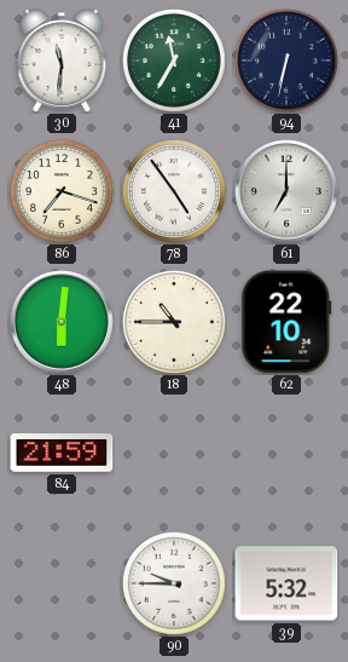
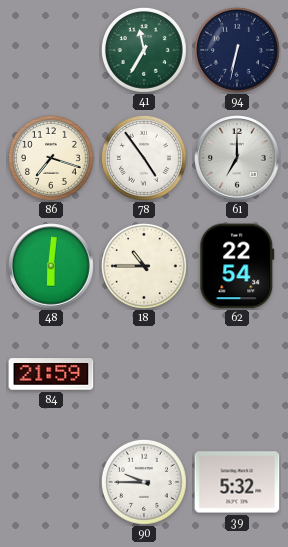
30: 11:31 -> none
62: 22:10 -> 22:54
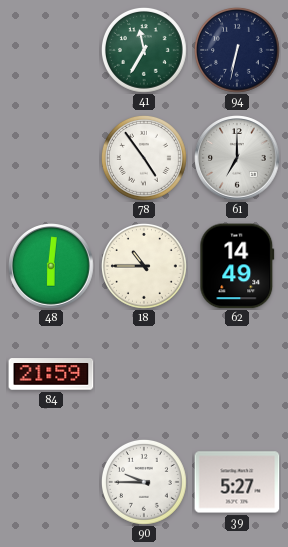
86: 7:18 -> none
62: 22:54 -> 14:49
39: 5:32 -> 5:27
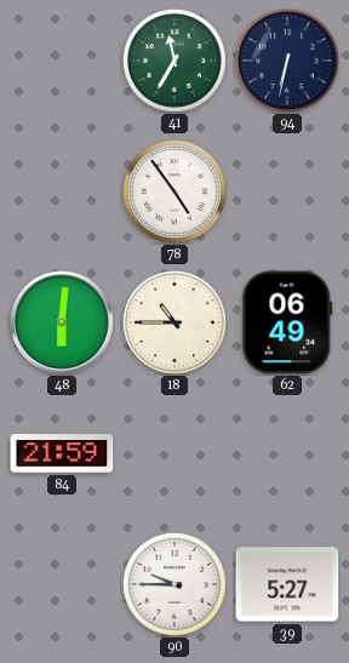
61: 7:00 -> none
62: 14:49 -> 06:49
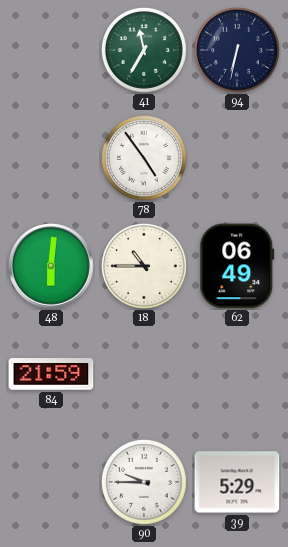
39: 5:27 -> 5:29
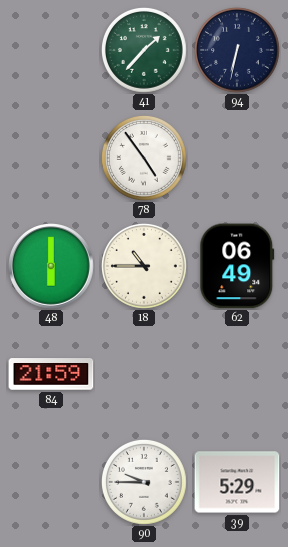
41: 11:35 -> 1:37
48: 6:01 -> 6:00
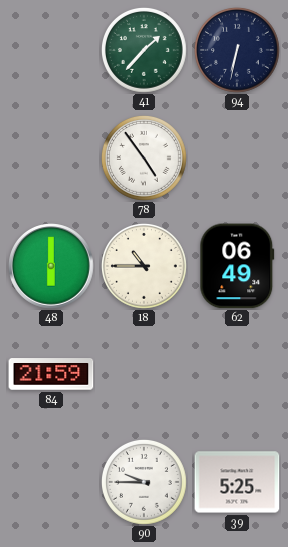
39: 5:29 -> 5:25
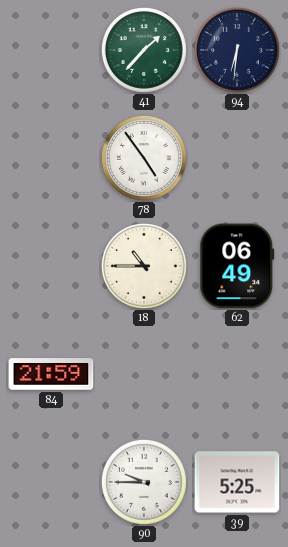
94: 6:32 -> 6:31
48: 6:00 -> none
